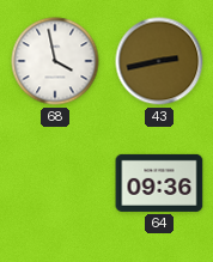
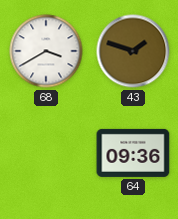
68: 3:58 -> 3:40
43: 2:43 -> 1:48
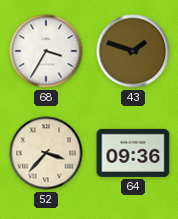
68: 3:40 -> 3:35
52: none -> 3:37
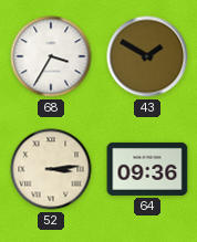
43: 1:48 -> 1:50
52: 3:37 -> 3:14
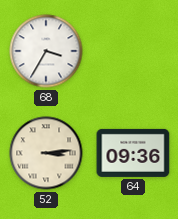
43: 1:50 -> none
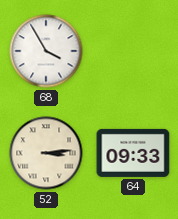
68: 3:35 -> 3:55
64: 09:36 -> 09:33
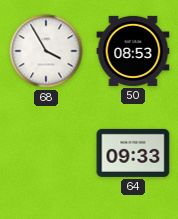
50: none -> 08:53
52: 3:14 -> none
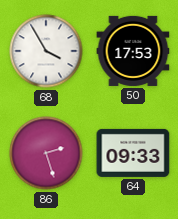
50: 08:53 -> 17:53
86: none -> 2:27
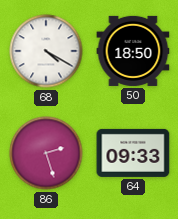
68: 3:55 -> 4:20
50: 17:53 -> 18:50
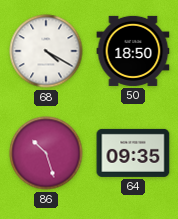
86: 2:27 -> 10:27
64: 09:33 -> 09:35
